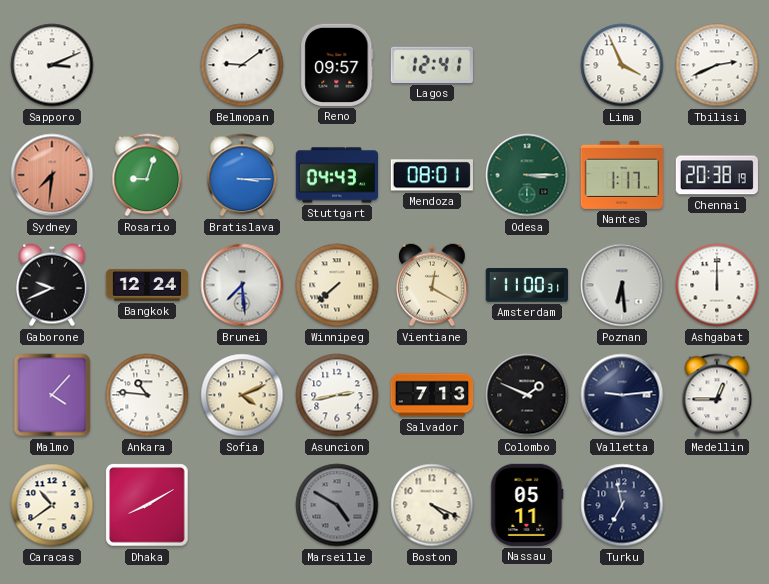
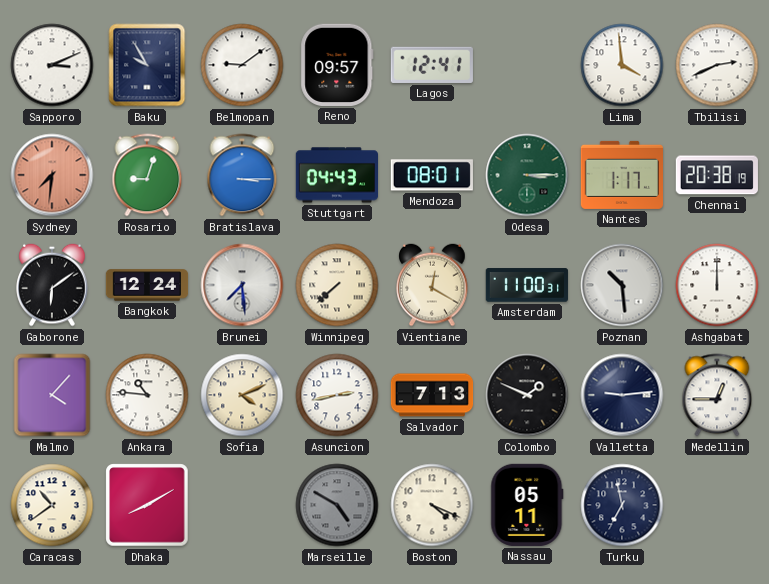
Baku: none -> 9:55
Lima: 3:56 -> 3:59
Gaborone: 9:41 -> 6:09
Poznan: 6:29 -> 10:29
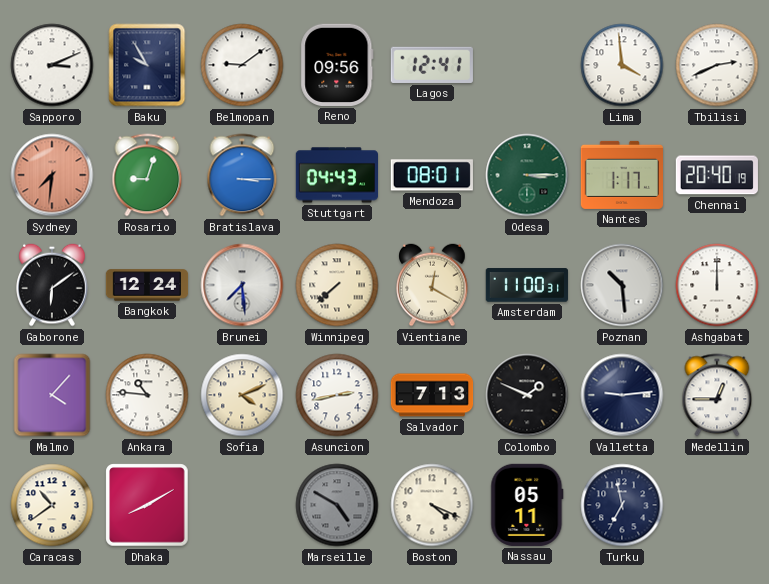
Reno: 09:57 -> 09:56
Chennai: 20:38 -> 20:40
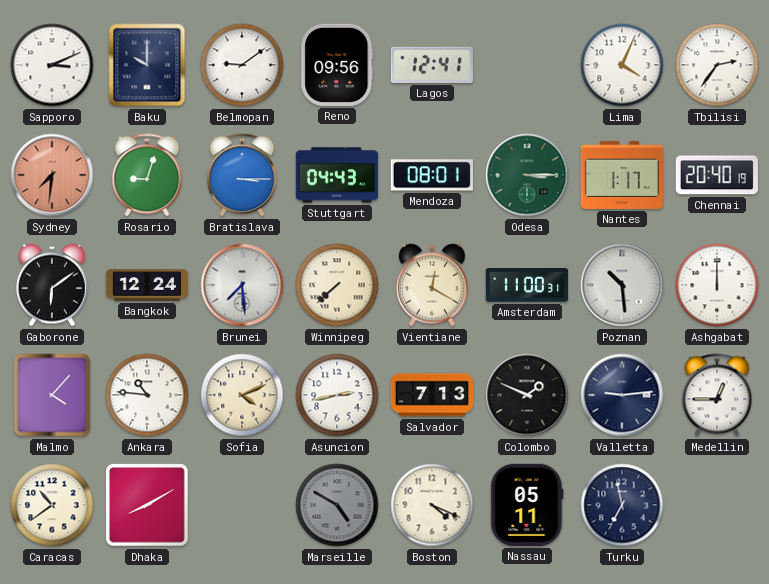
Baku: 9:55 -> 10:00
Lima: 3:59 -> 4:04
Tbilisi: 2:41 -> 2:36
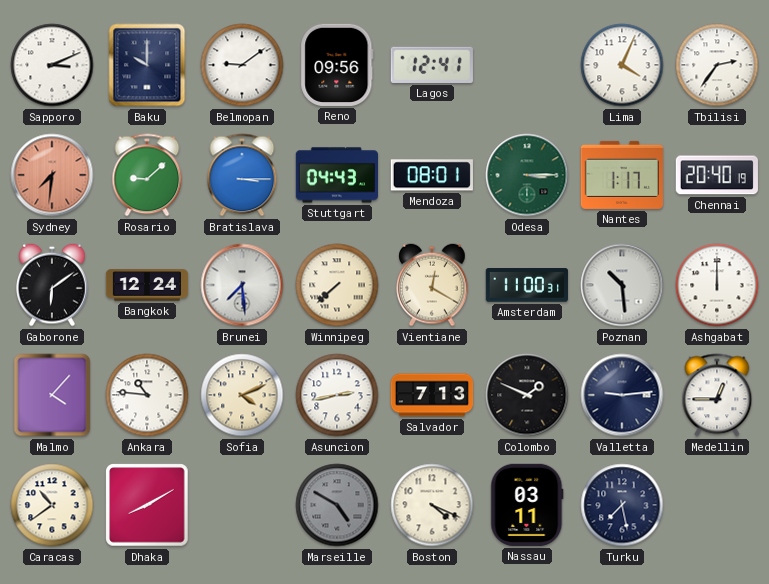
Rosario: 9:03 -> 9:08
Nassau: 05:11 -> 03:11
Turku: 6:58 -> 7:28
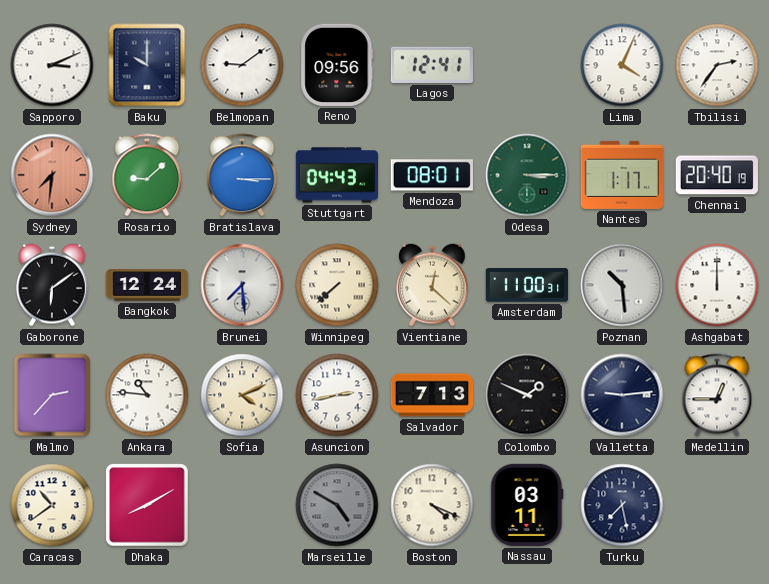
Vientiane: 12:20 -> 12:22
Malmo: 4:07 -> 2:37
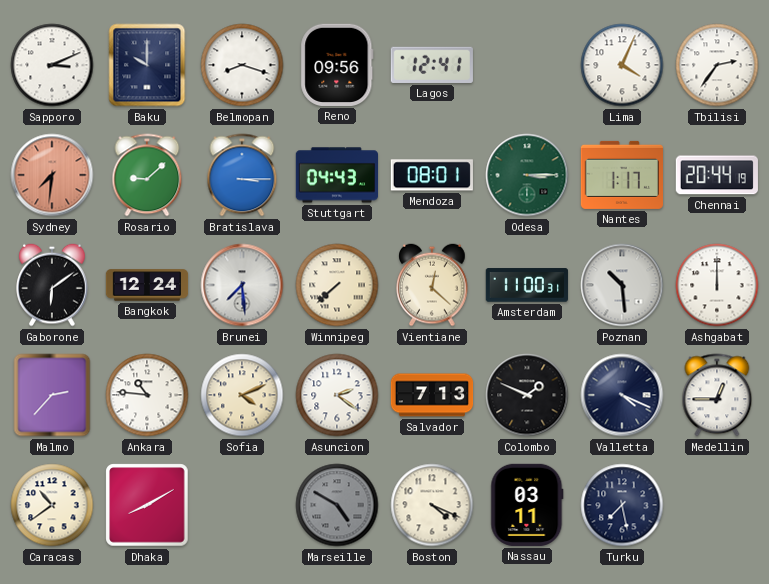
Belmopan: 9:09 -> 8:18
Chennai: 20:40 -> 20:44
Asuncion: 2:43 -> 2:21
Valletta: 9:14 -> 4:19
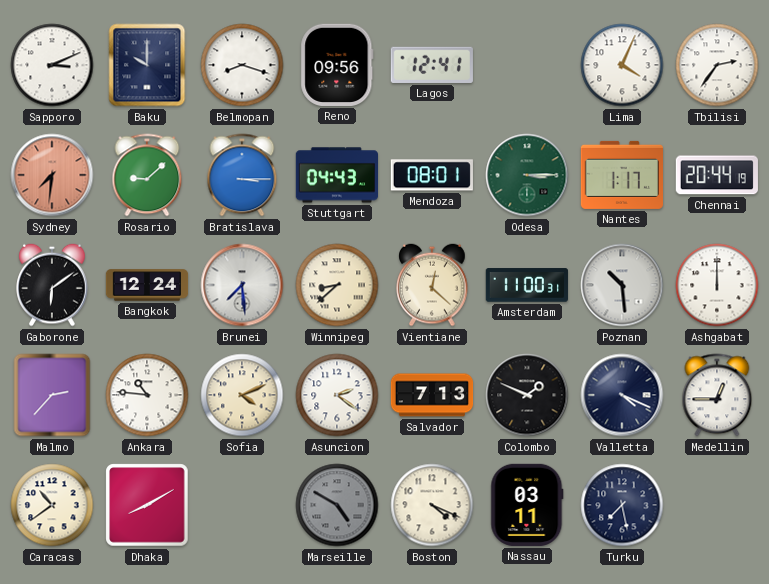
Winnipeg: 7:38 -> 8:38
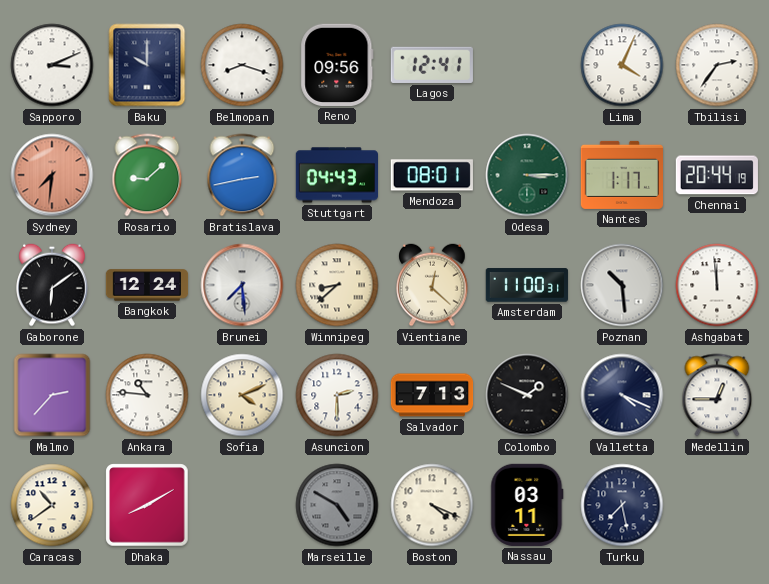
Bratislava: 3:15 -> 2:43
Ashgabat: 12:00 -> 11:59
Asuncion: 2:21 -> 2:30
